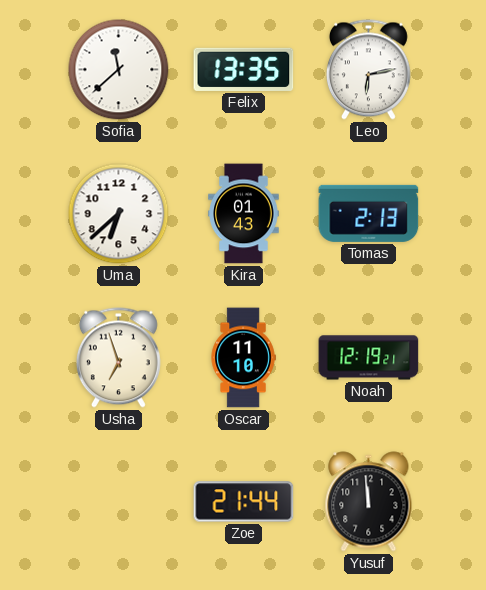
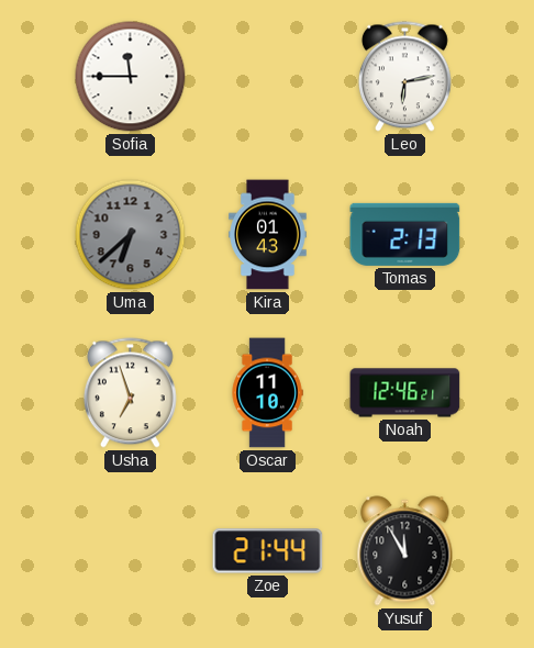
Sofia: 11:38 -> 11:45
Felix: 13:35 -> none
Uma dial: white -> grey
Noah: 12:19 -> 12:46
Yusuf: 11:59 -> 11:55
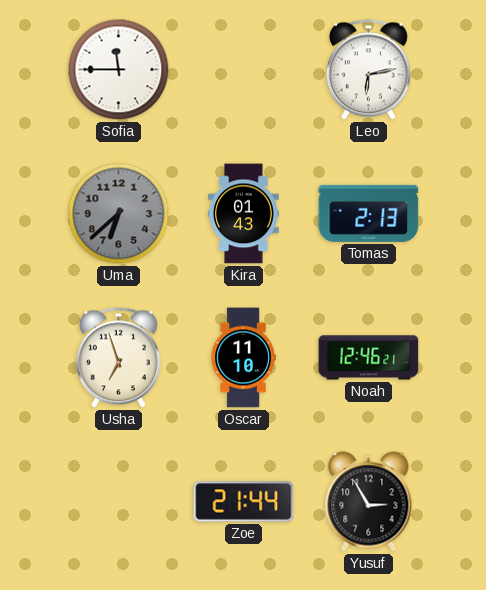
Yusuf: 11:55 -> 2:55
